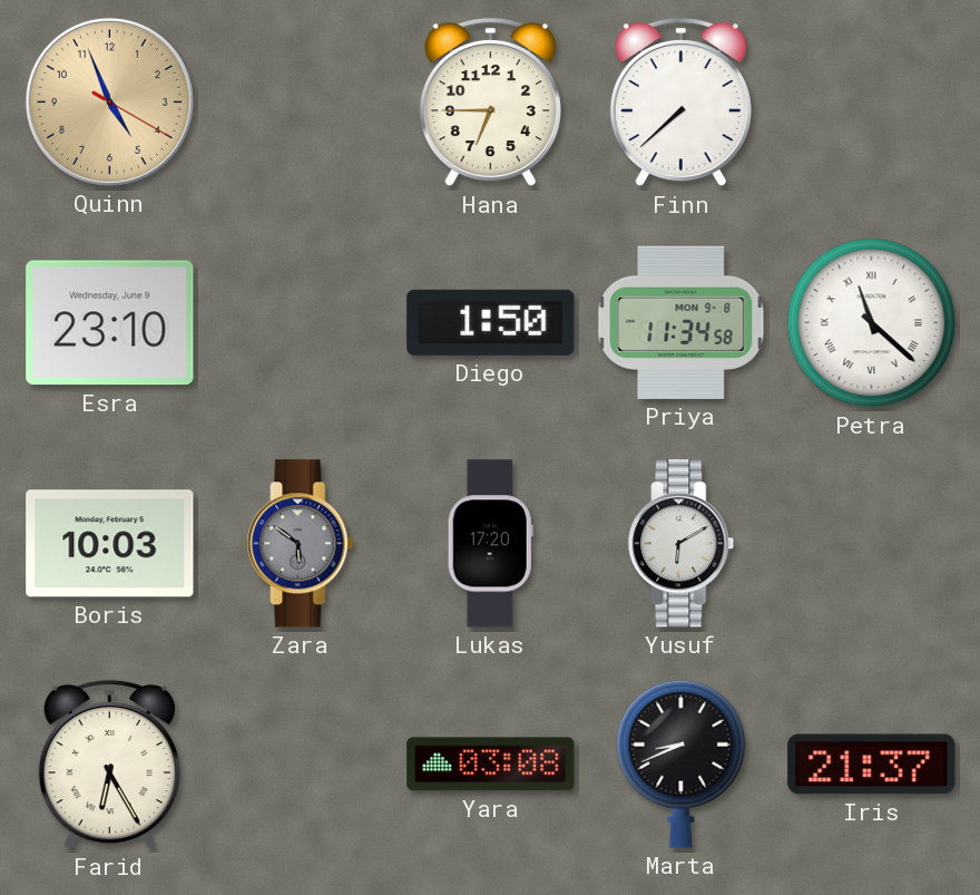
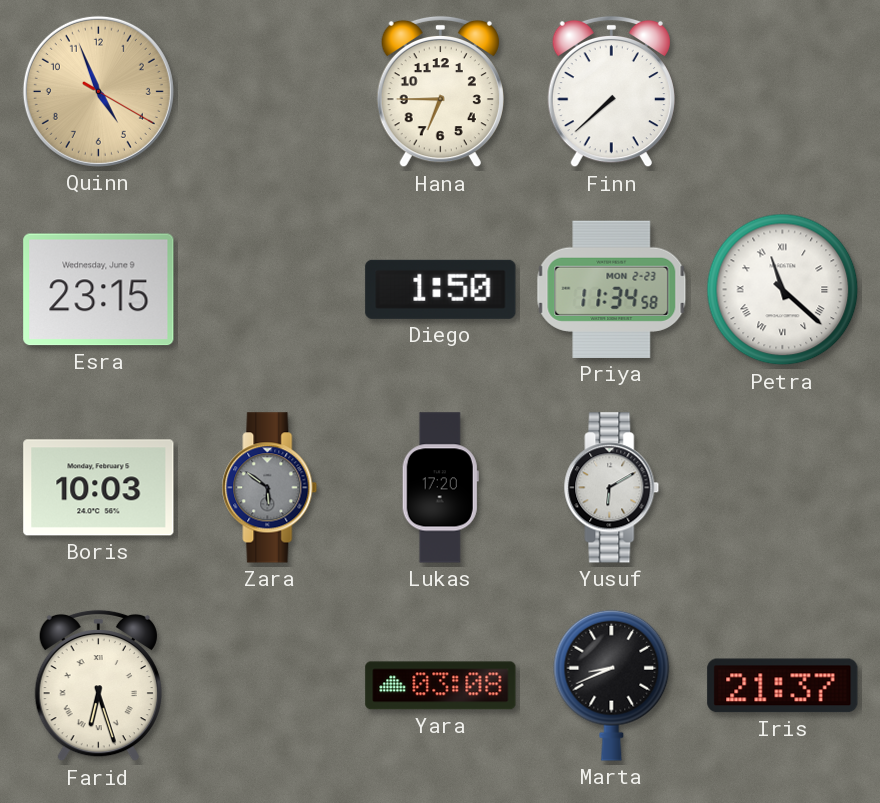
Esra: 23:10 -> 23:15
Priya date: MON 9-8 -> MON 2-23
Farid: 6:25 -> 6:27
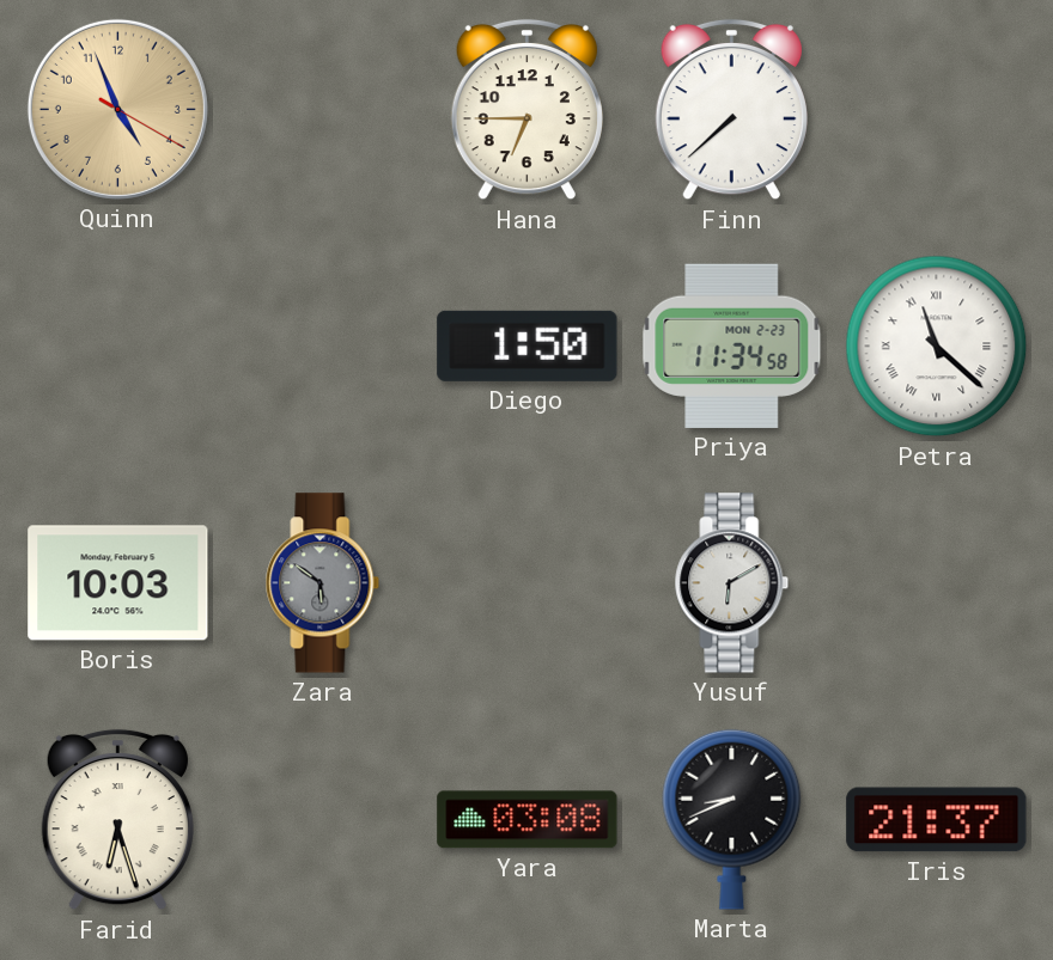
Esra: 23:15 -> none
Lukas: 17:20 -> none
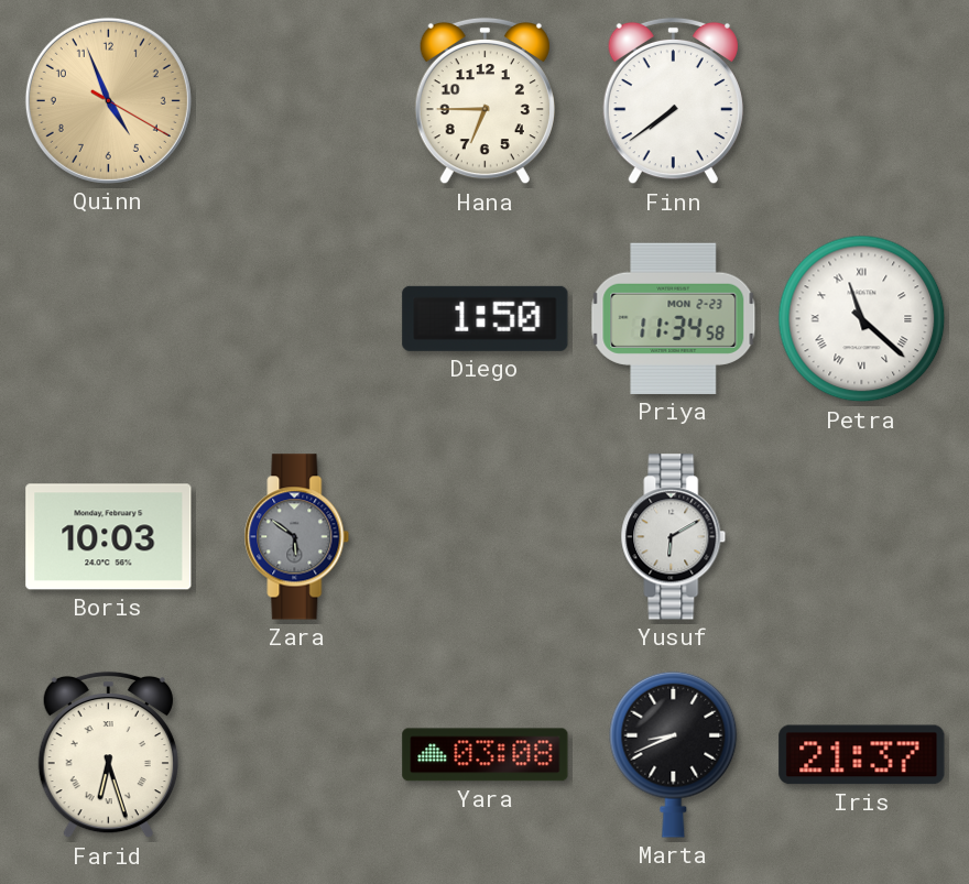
Finn: 7:38 -> 7:39
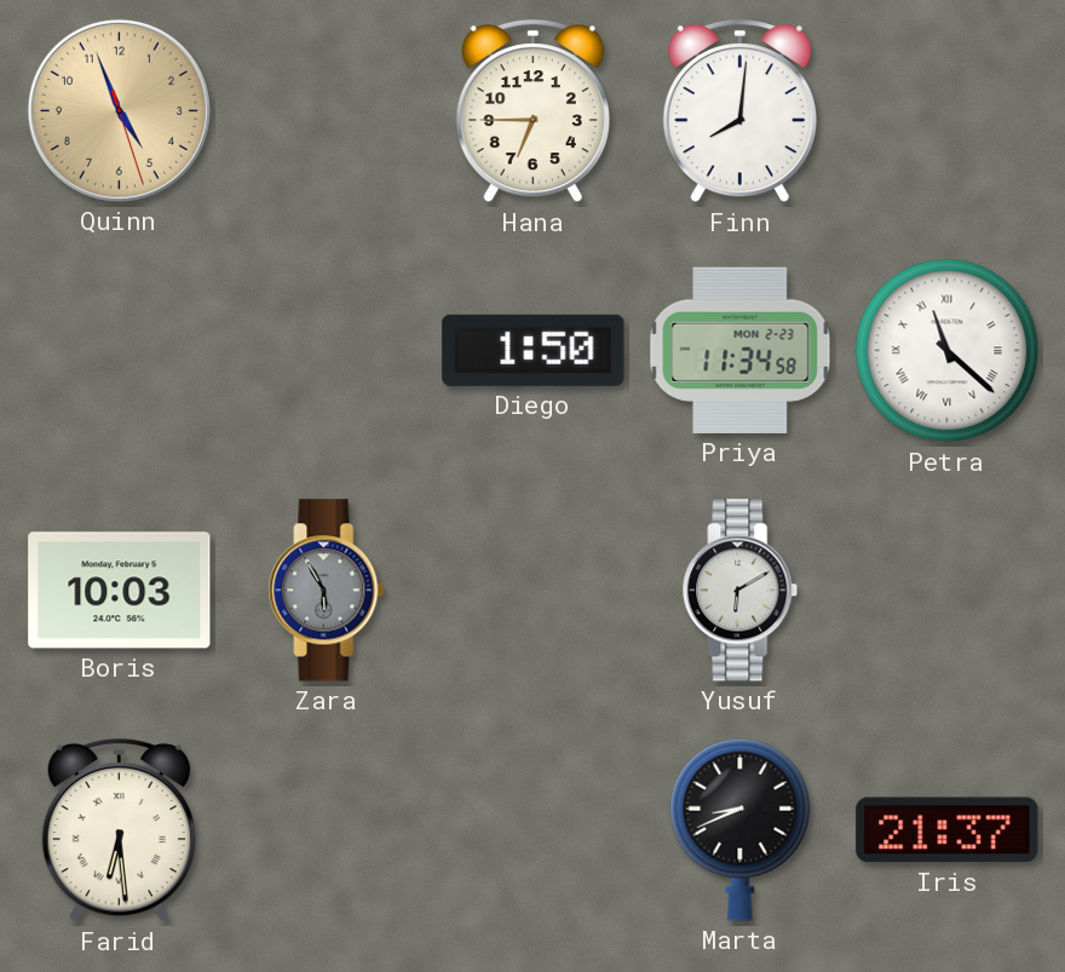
Quinn: 4:56:20 -> 4:56:27
Finn: 7:39 -> 8:01
Zara: 5:51 -> 5:55
Farid: 6:27 -> 6:29
Yara: 03:08 -> none
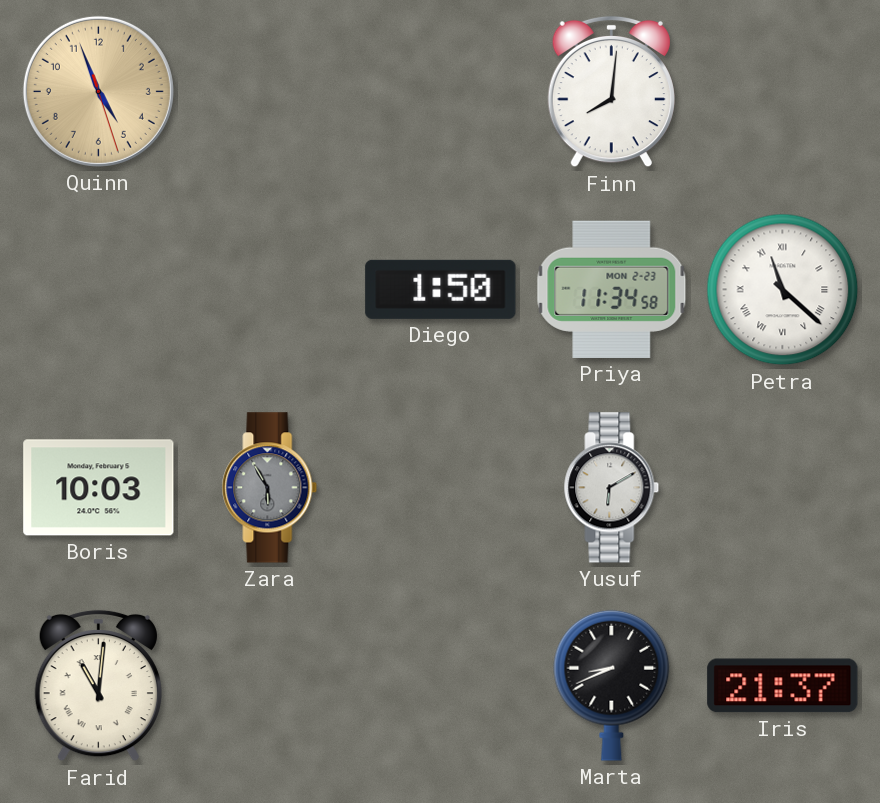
Hana: 6:45 -> none
Farid: 6:29 -> 11:01
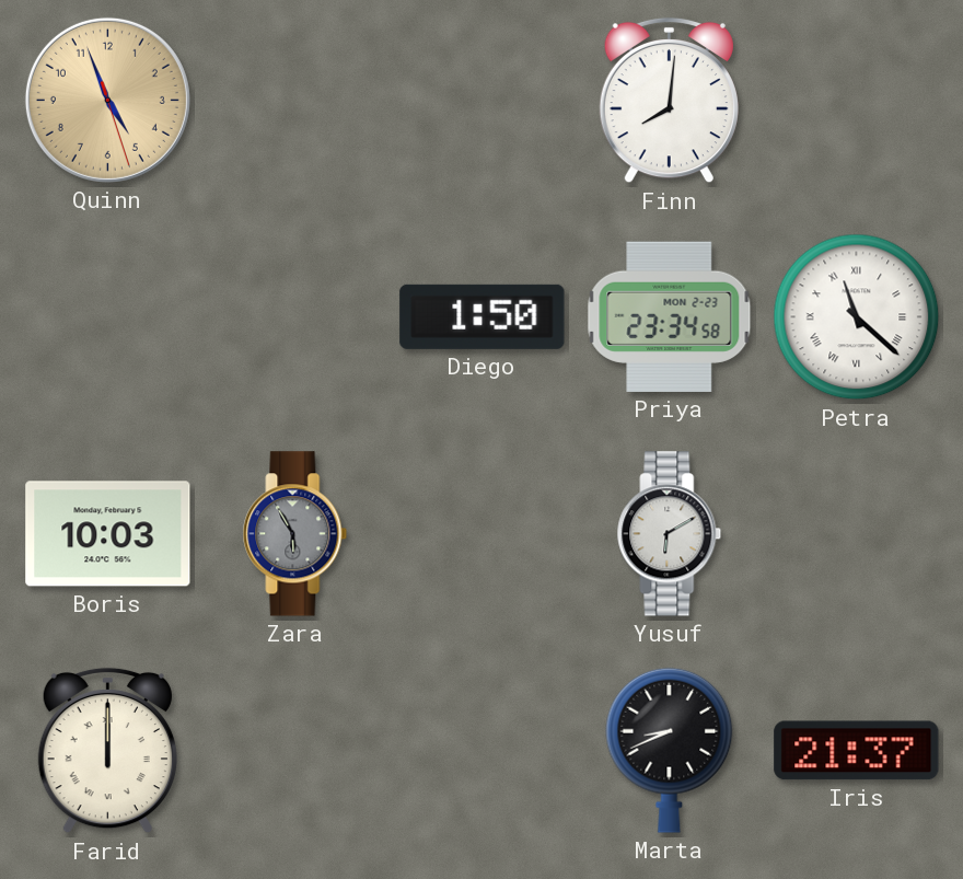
Priya: 11:34 -> 23:34
Farid: 11:01 -> 12:00
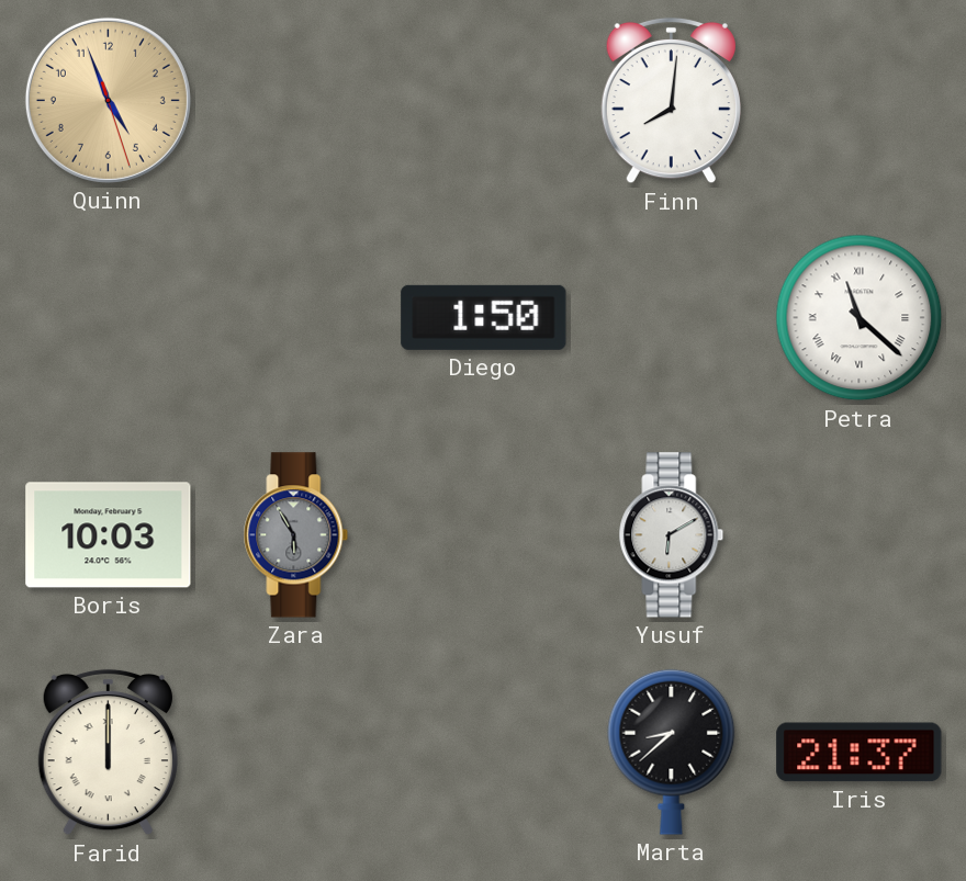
Priya: 23:34 -> none
Marta: 8:41 -> 8:38
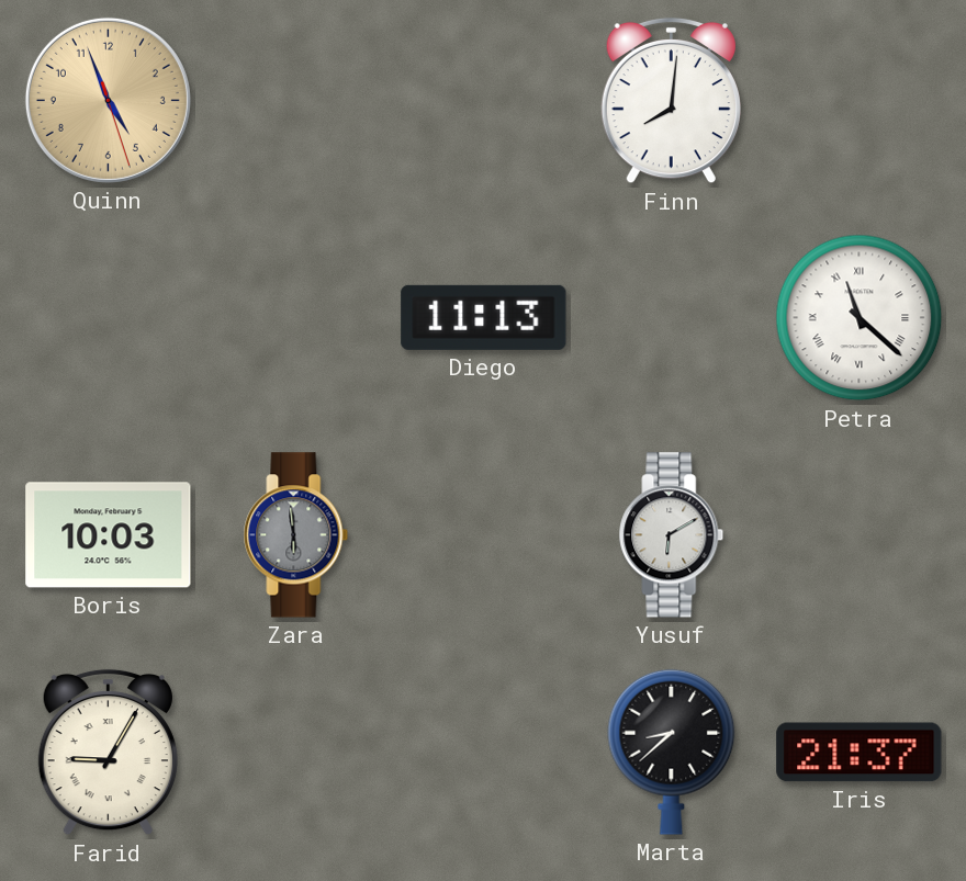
Diego: 1:50 -> 11:13
Zara: 5:55 -> 5:59
Farid: 12:00 -> 9:05
